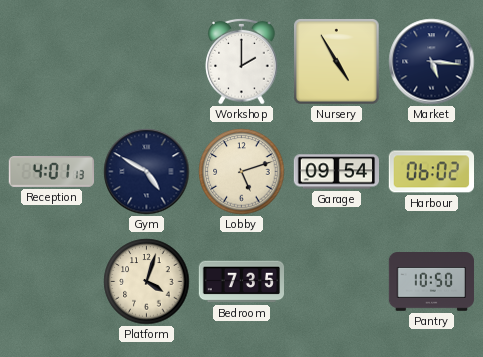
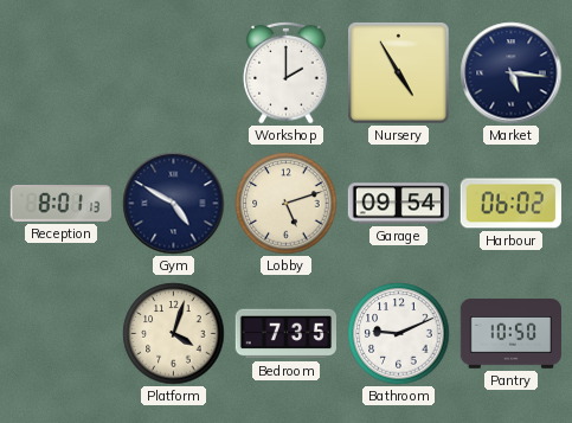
Reception: 4:01 -> 8:01
Bathroom: none -> 9:11
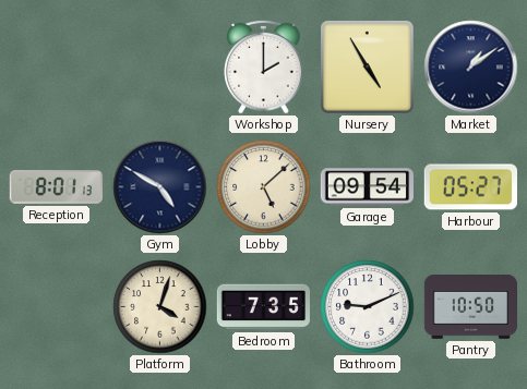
Market: 5:16 -> 1:09
Lobby: 5:12 -> 5:08
Harbour: 06:02 -> 05:27
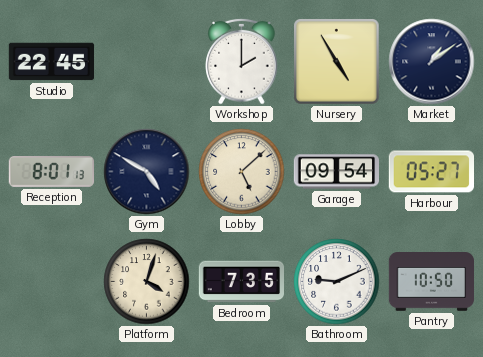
Studio: none -> 22:45
